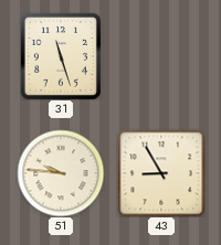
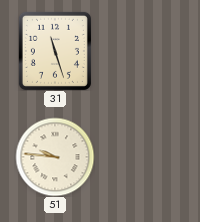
43: 8:55 -> none
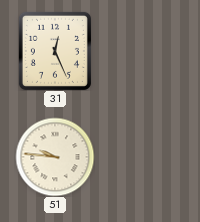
31: 11:27 -> 12:26
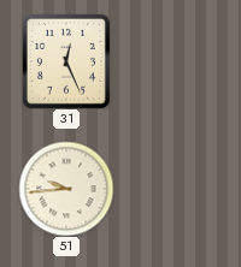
51: 9:46 -> 9:44
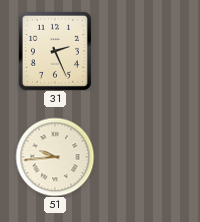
31: 12:26 -> 2:26
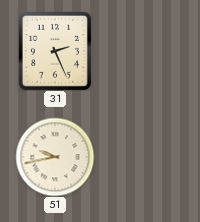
51: 9:44 -> 9:43
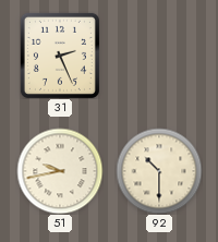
92: none -> 10:30
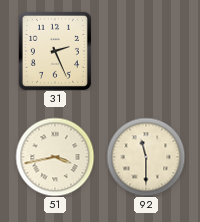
51: 9:43 -> 3:43
92: 10:30 -> 11:30
